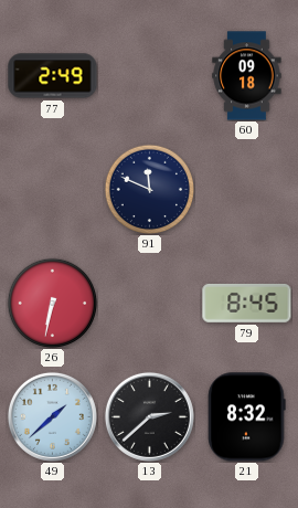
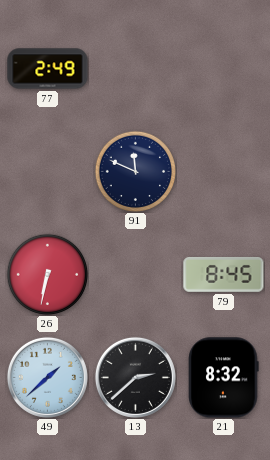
60: 09:18 -> none
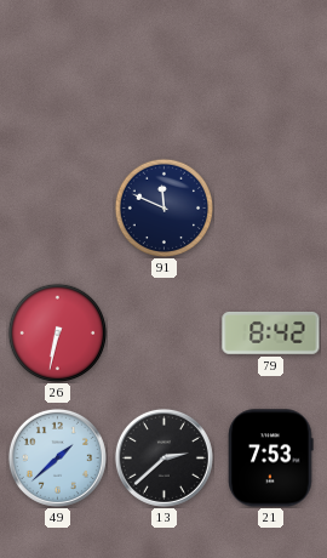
77: 2:49 -> none
79: 8:45 -> 8:42
21: 8:32 -> 7:53
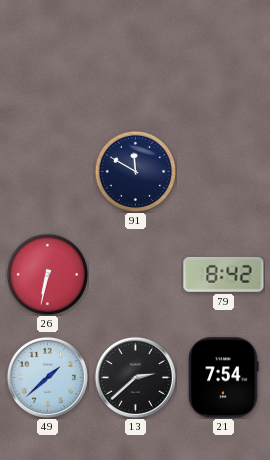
91: 11:49 -> 11:50
21: 7:53 -> 7:54
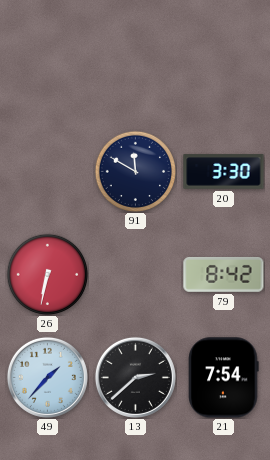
20: none -> 3:30
49: 1:38 -> 1:37
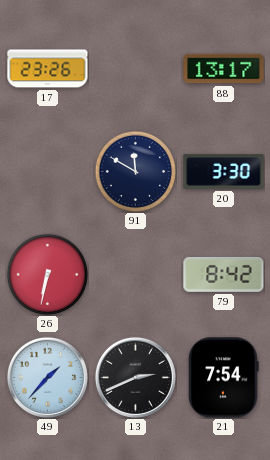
17: none -> 23:26
88: none -> 13:17
13: 2:38 -> 2:41
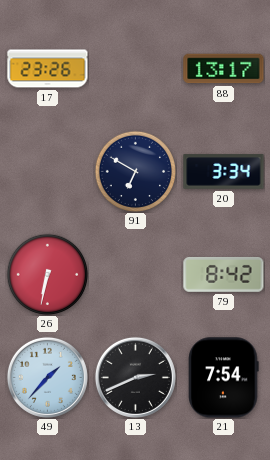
91: 11:50 -> 6:50
20: 3:30 -> 3:34
